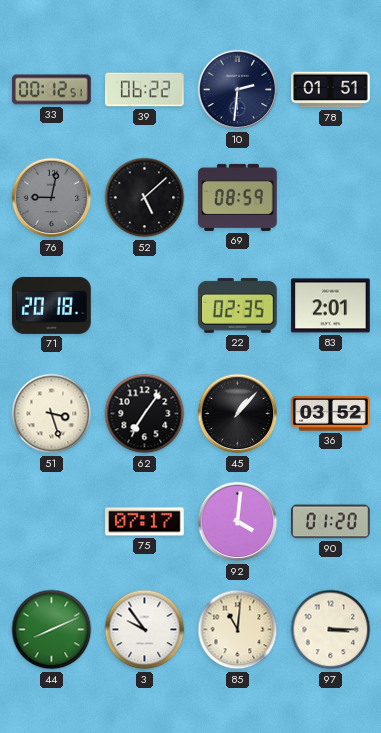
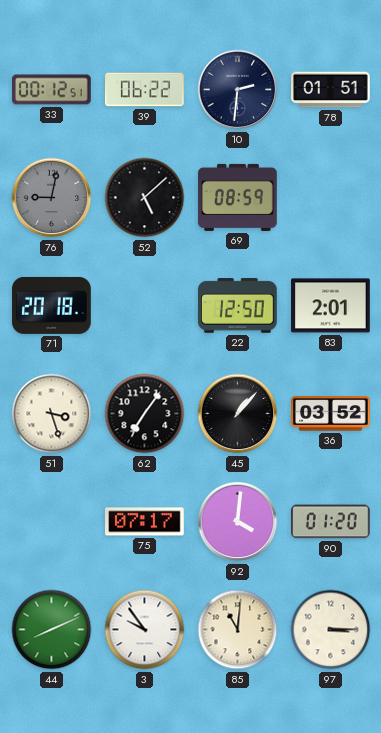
22: 02:35 -> 12:50
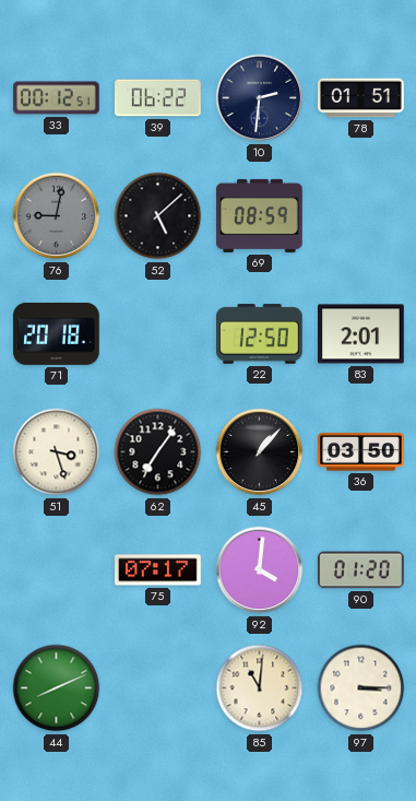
36: 03:52 -> 03:50
3: 9:54 -> none
